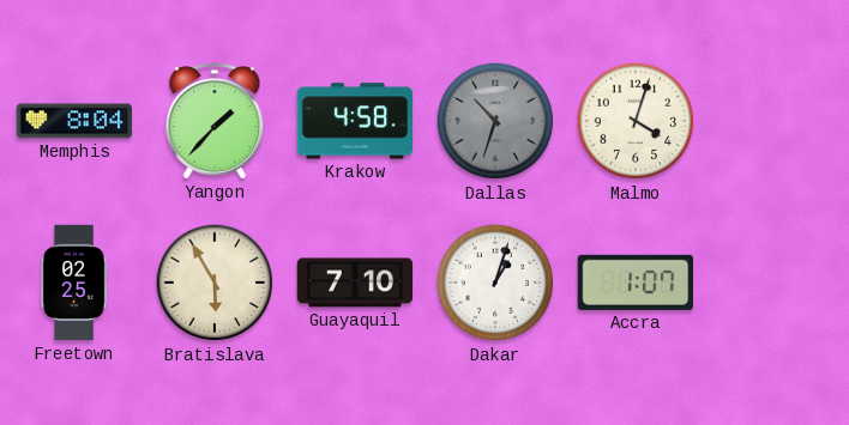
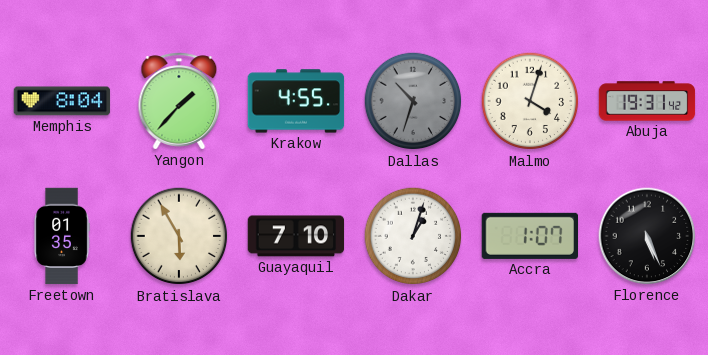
Krakow: 4:58 -> 4:55
Abuja: none -> 19:31
Freetown: 02:25 -> 01:35
Florence: none -> 5:26
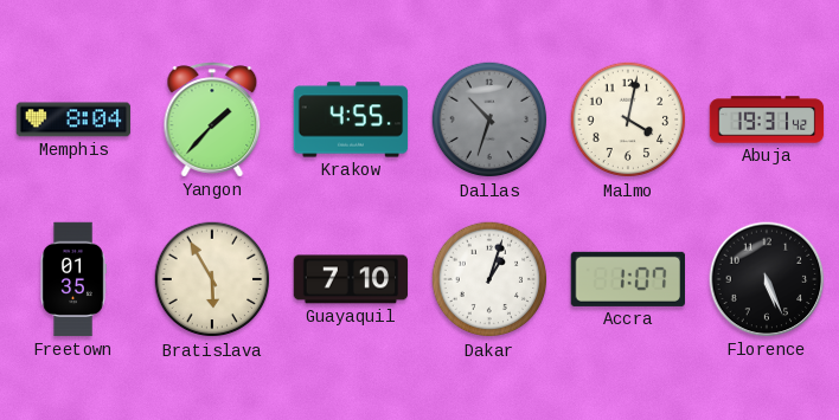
Malmo: 4:03 -> 4:02
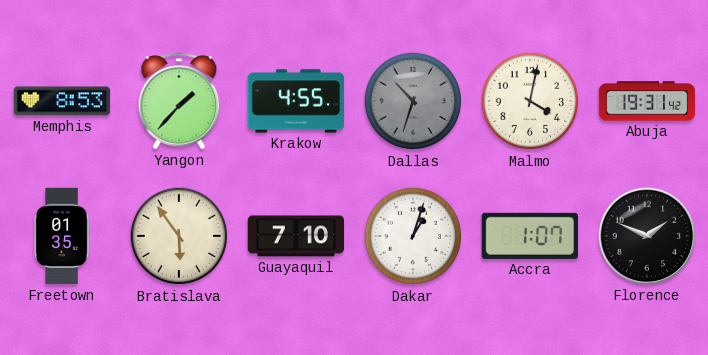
Memphis: 8:04 -> 8:53
Bratislava: 5:55 -> 5:54
Florence: 5:26 -> 1:49
